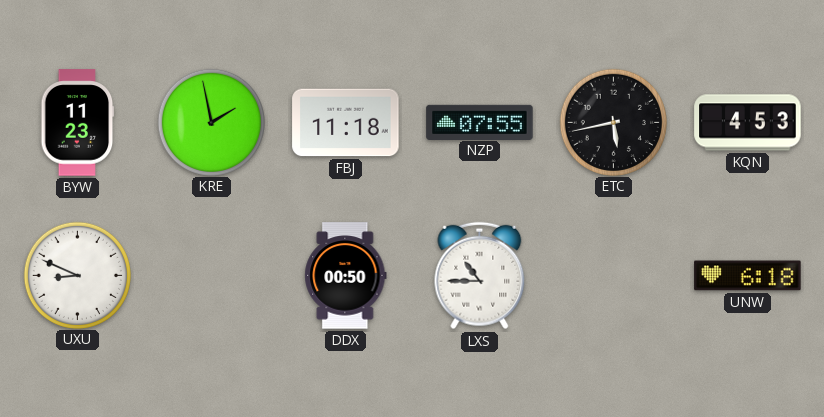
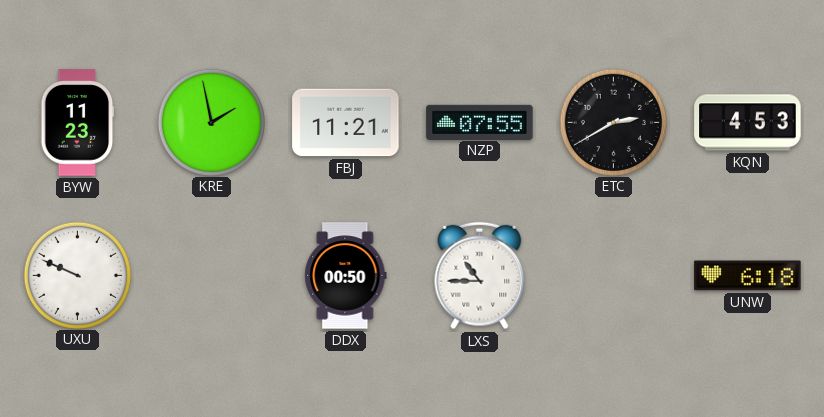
FBJ: 11:18 -> 11:21
ETC: 5:43 -> 2:40
UXU: 8:49 -> 9:49
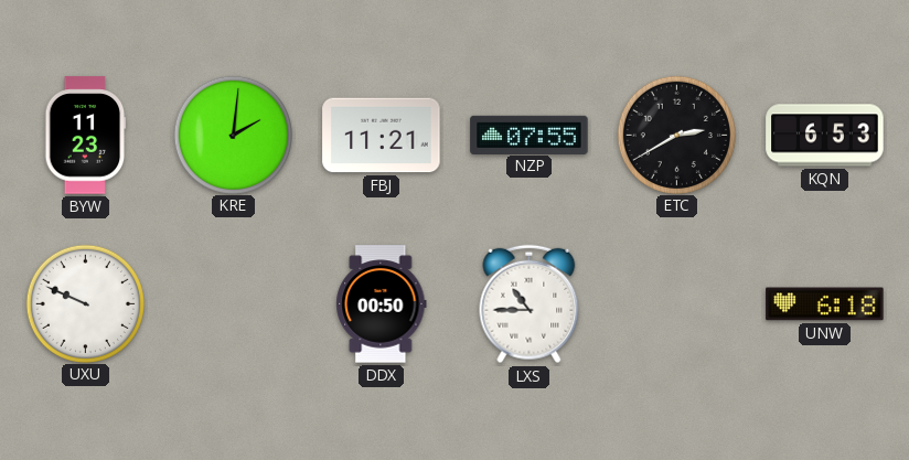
KRE: 1:58 -> 2:01
KQN: 4:53 -> 6:53
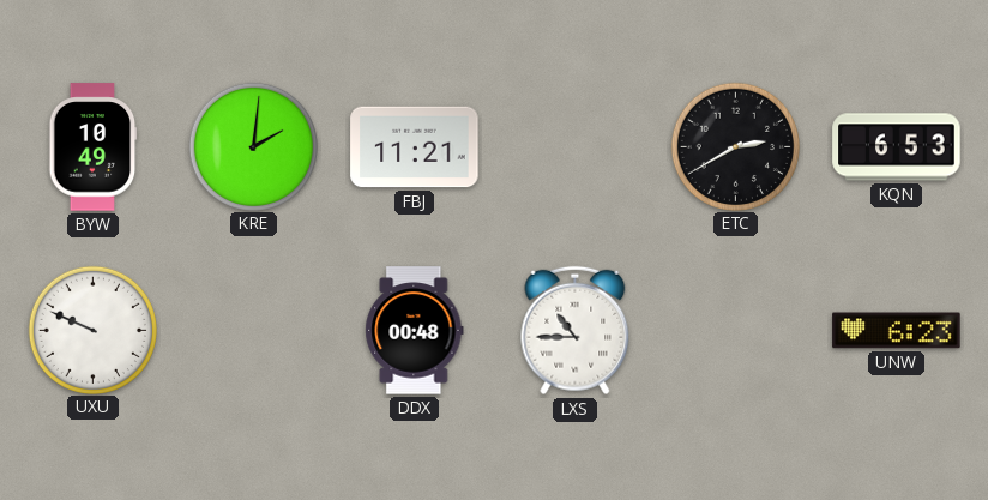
BYW: 11:23 -> 10:49
NZP: 07:55 -> none
DDX: 00:50 -> 00:48
UNW: 6:18 -> 6:23
